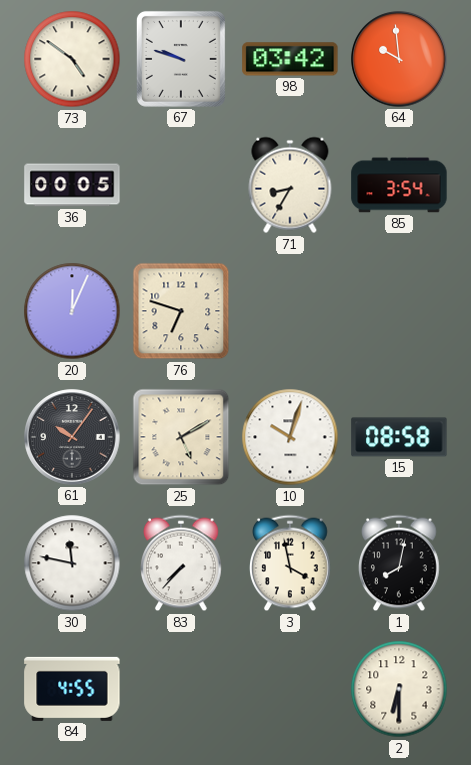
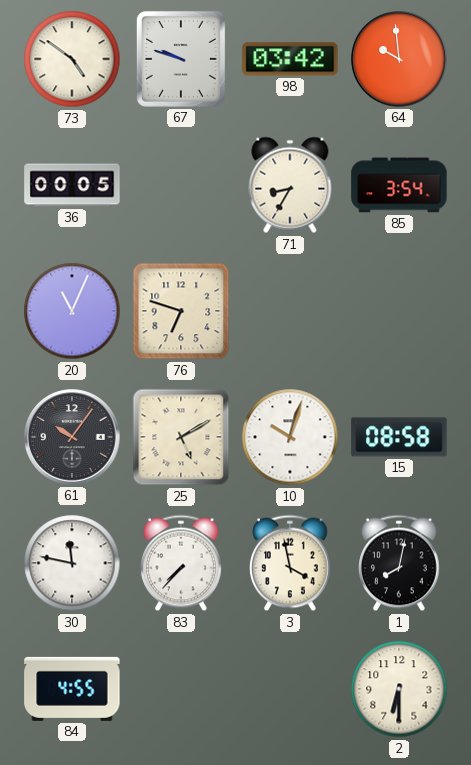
20: 12:04 -> 11:04
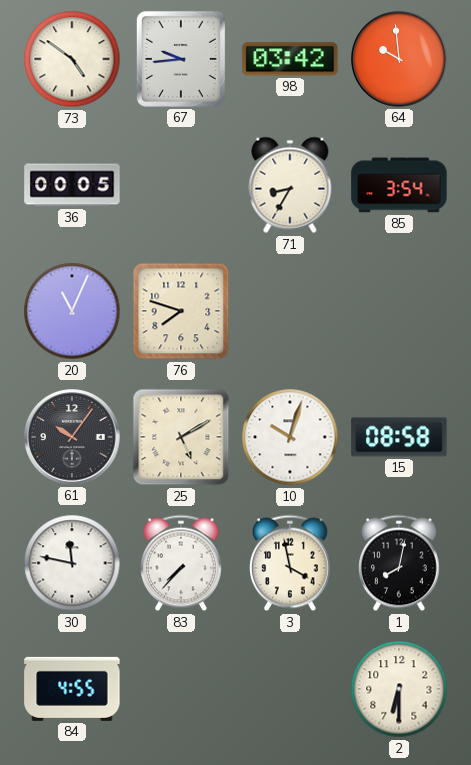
67: 9:48 -> 9:44
76: 6:48 -> 7:48
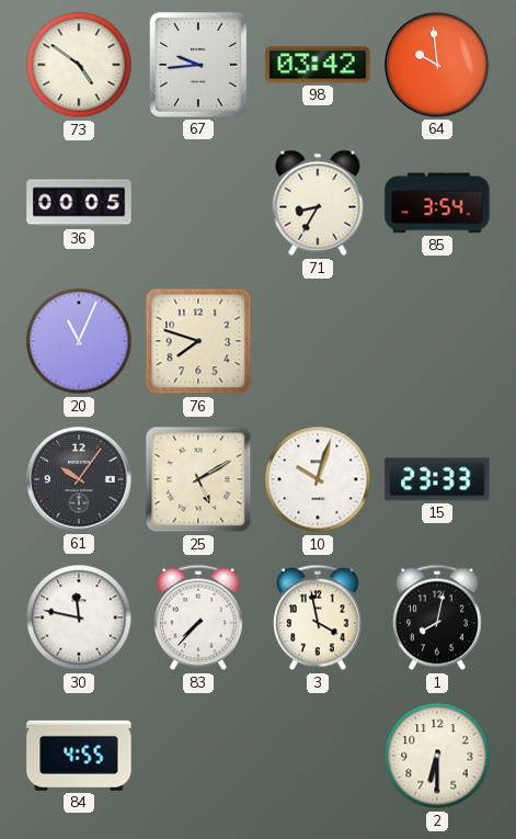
15: 08:58 -> 23:33
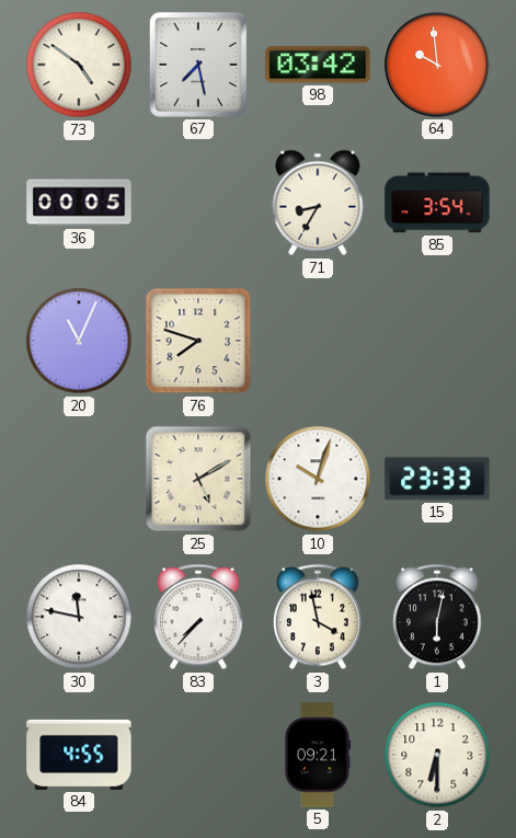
67: 9:44 -> 7:28
61: 10:06 -> none
1: 8:02 -> 6:02
5: none -> 09:21
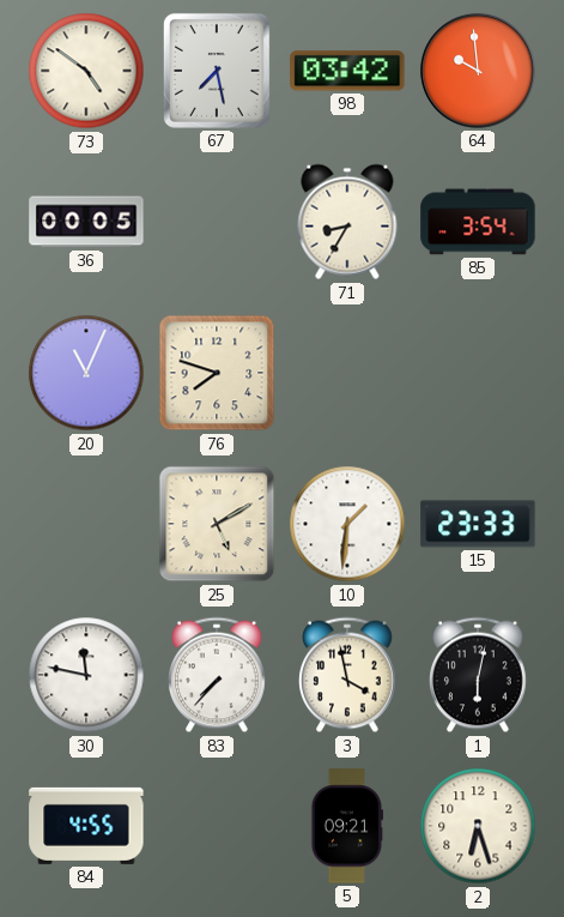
10: 10:03 -> 1:31
2: 6:30 -> 6:27
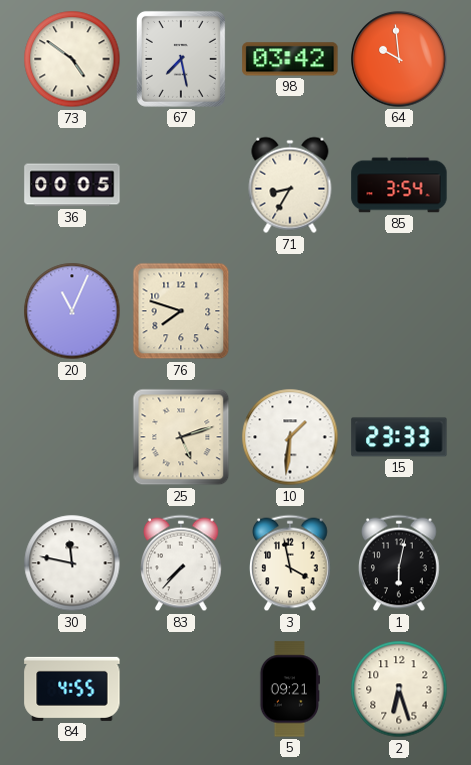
25: 5:10 -> 5:12
